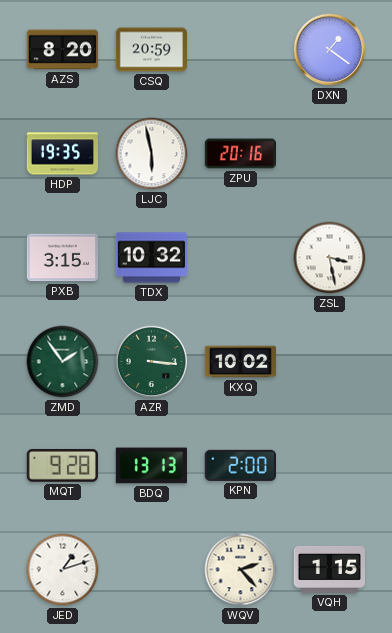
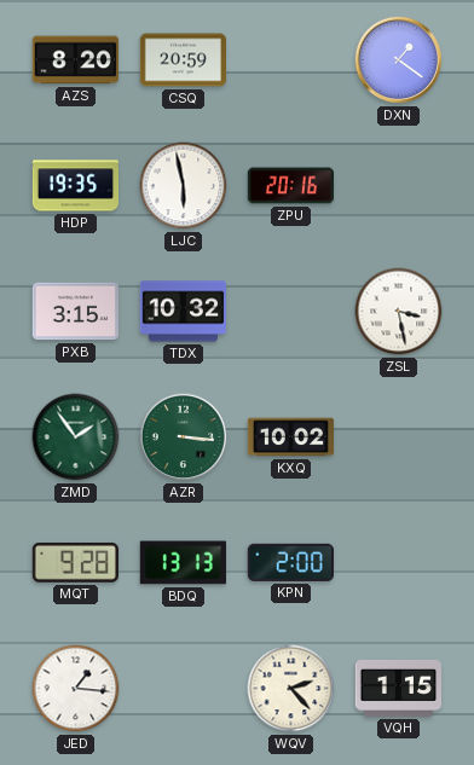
JED: 1:12 -> 1:16
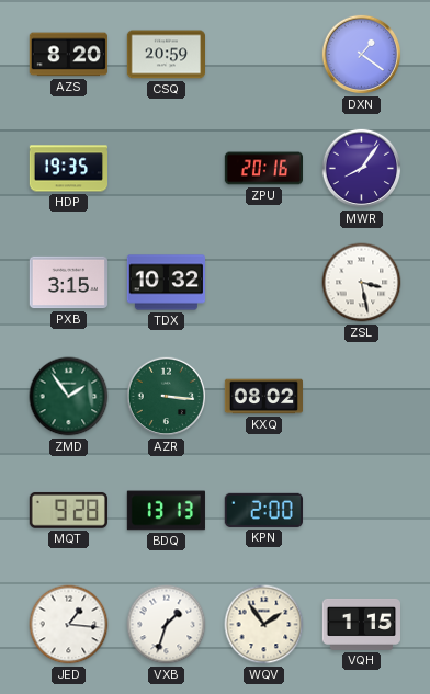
LJC: 5:58 -> none
MWR: none -> 8:06
KXQ: 10:02 -> 08:02
VXB: none -> 1:33
WQV: 2:23 -> 1:54
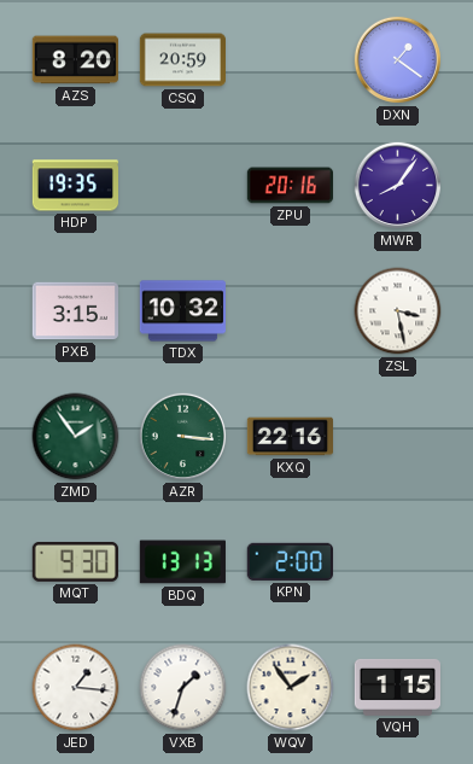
KXQ: 08:02 -> 22:16
MQT: 9:28 -> 9:30
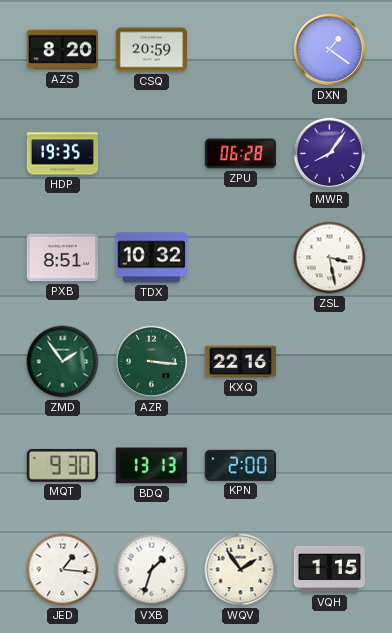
ZPU: 20:16 -> 06:28
PXB: 3:15 -> 8:51
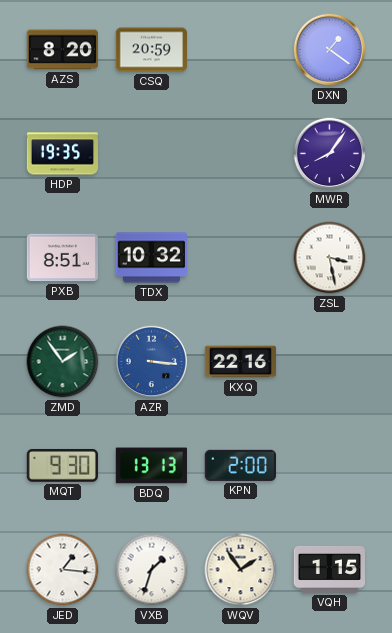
ZPU: 06:28 -> none
AZR dial: green -> blue
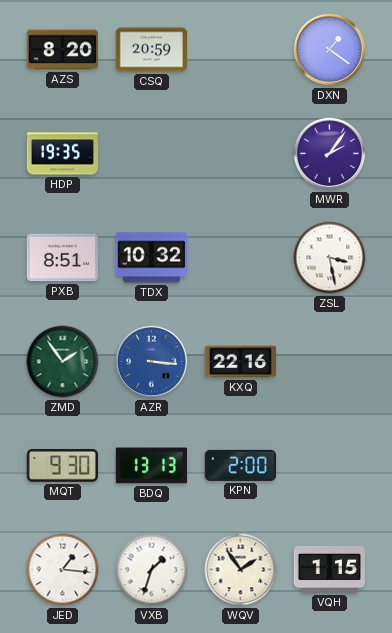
MWR: 8:06 -> 2:06
